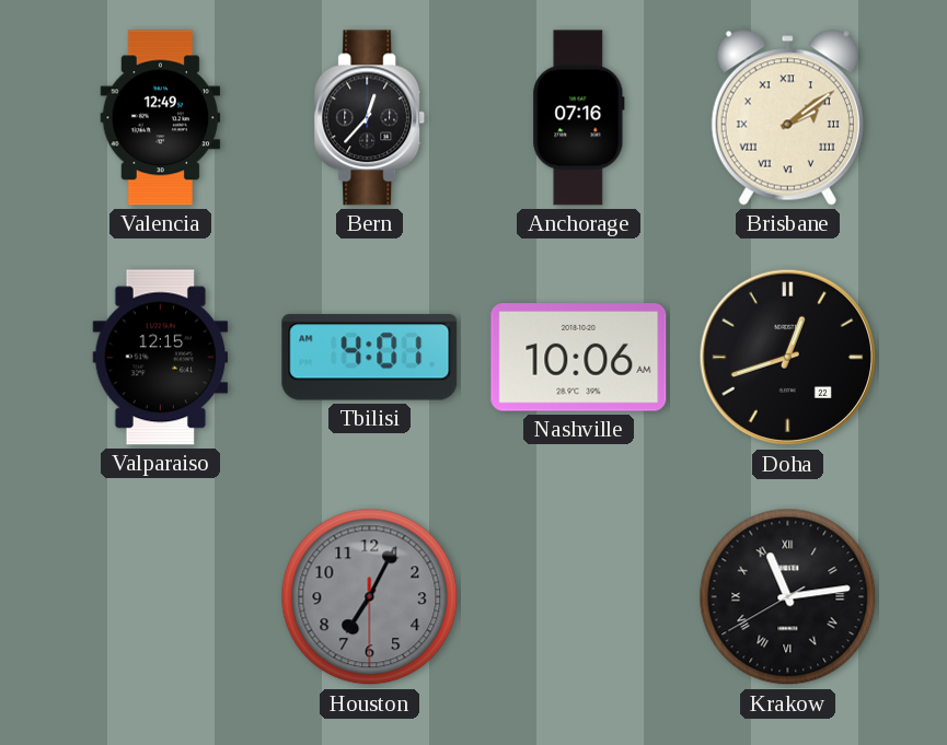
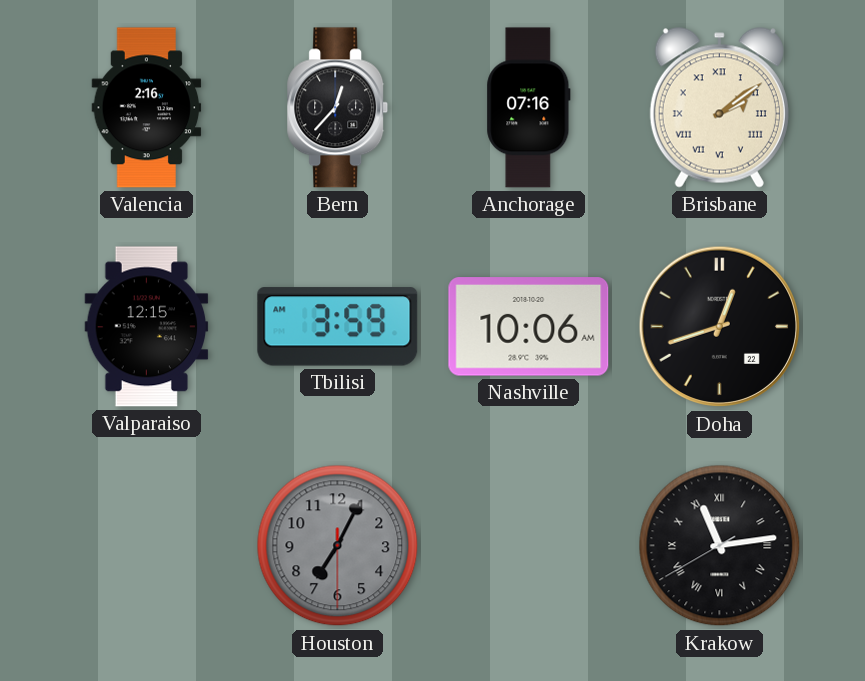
Valencia: 12:49 -> 2:16
Tbilisi: 4:01 -> 3:59
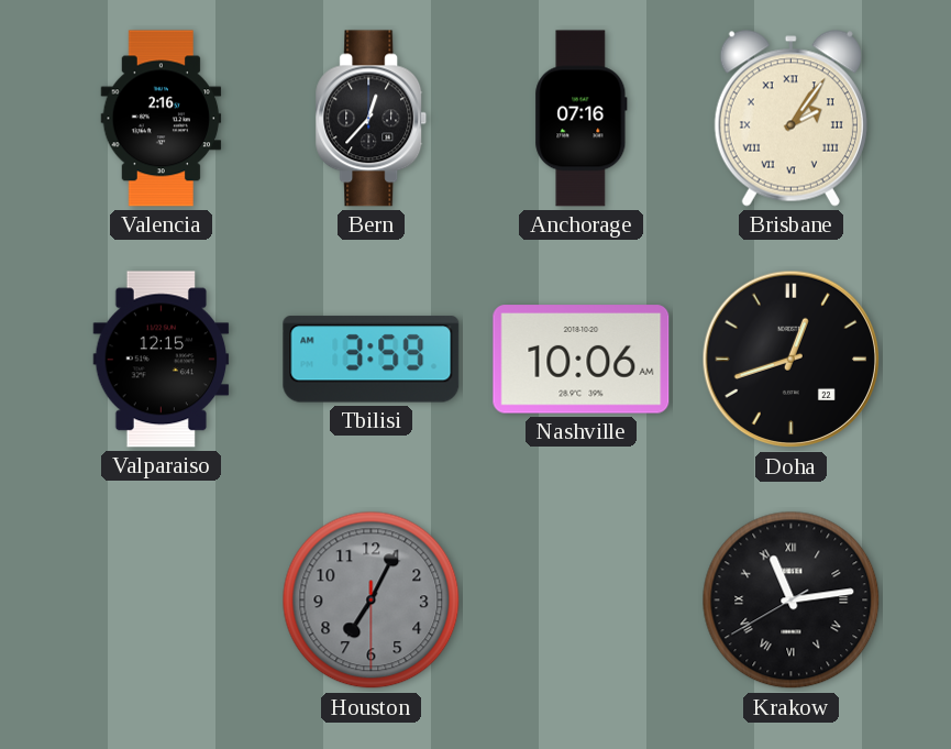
Brisbane: 2:09 -> 2:06
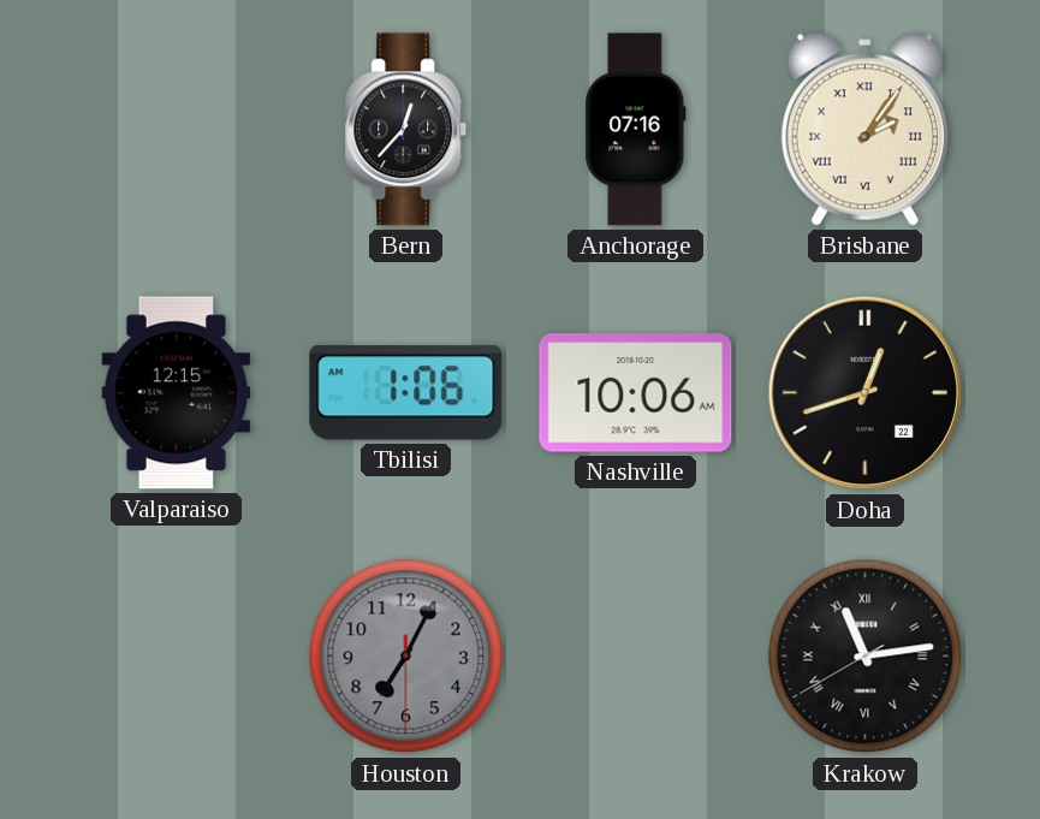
Valencia: 2:16 -> none
Tbilisi: 3:59 -> 1:06
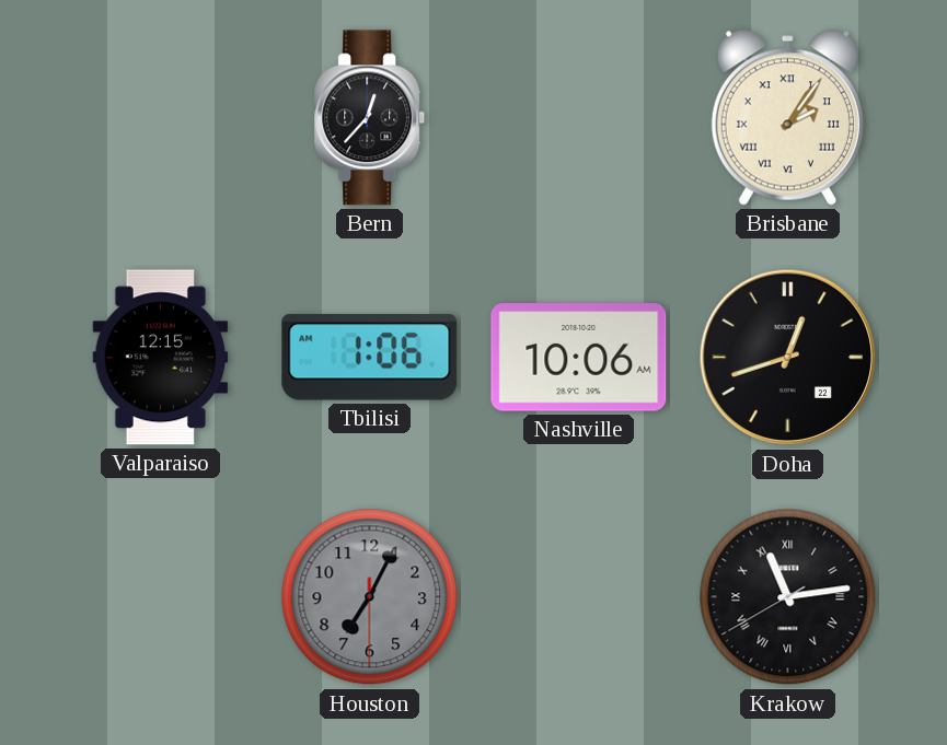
Anchorage: 07:16 -> none
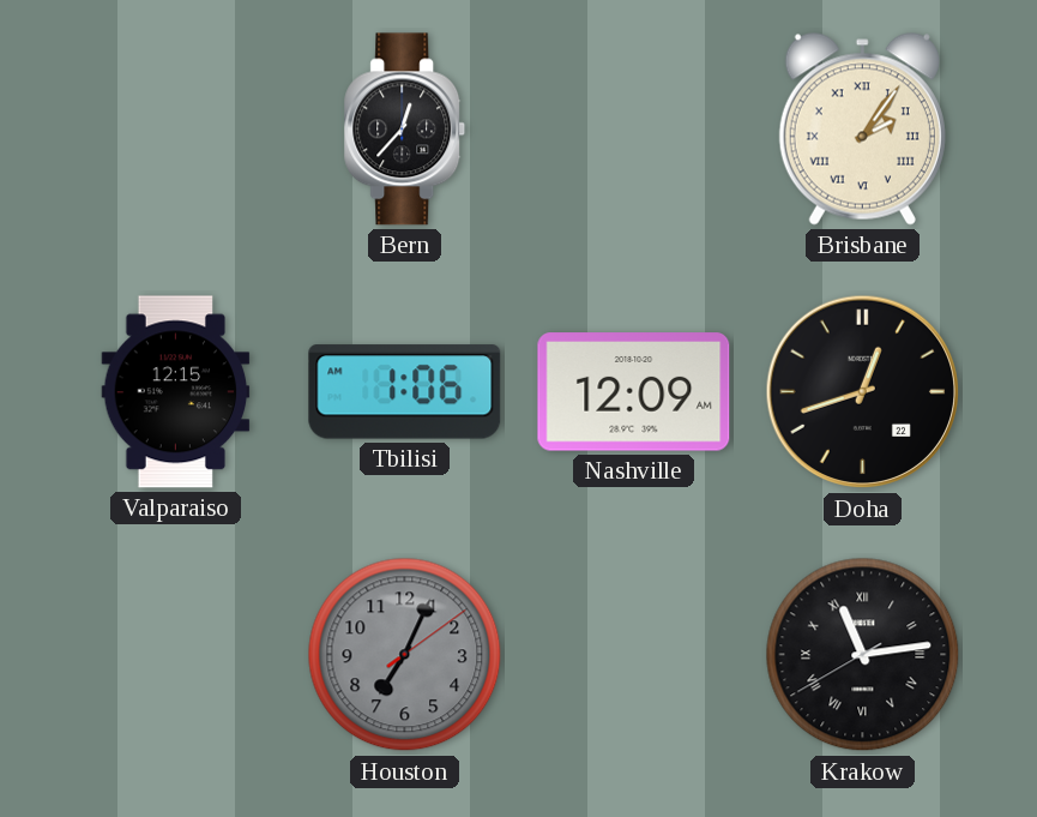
Nashville: 10:06 -> 12:09
Houston: 7:04:30 -> 7:04:09
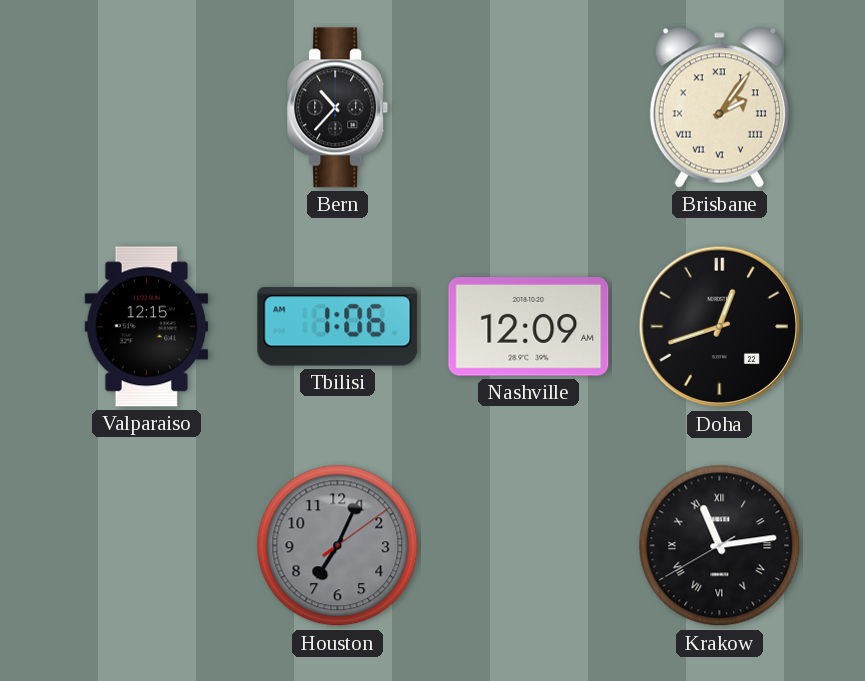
Bern: 12:37 -> 10:37
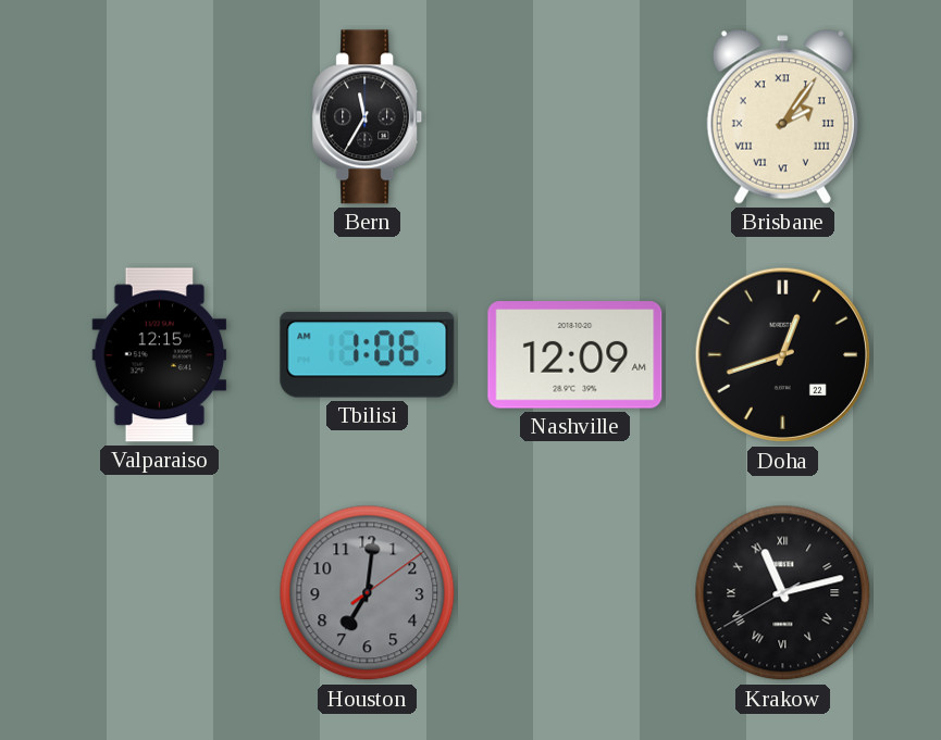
Bern: 10:37 -> 11:35
Houston: 7:04 -> 7:01
Krakow: 11:13 -> 11:12
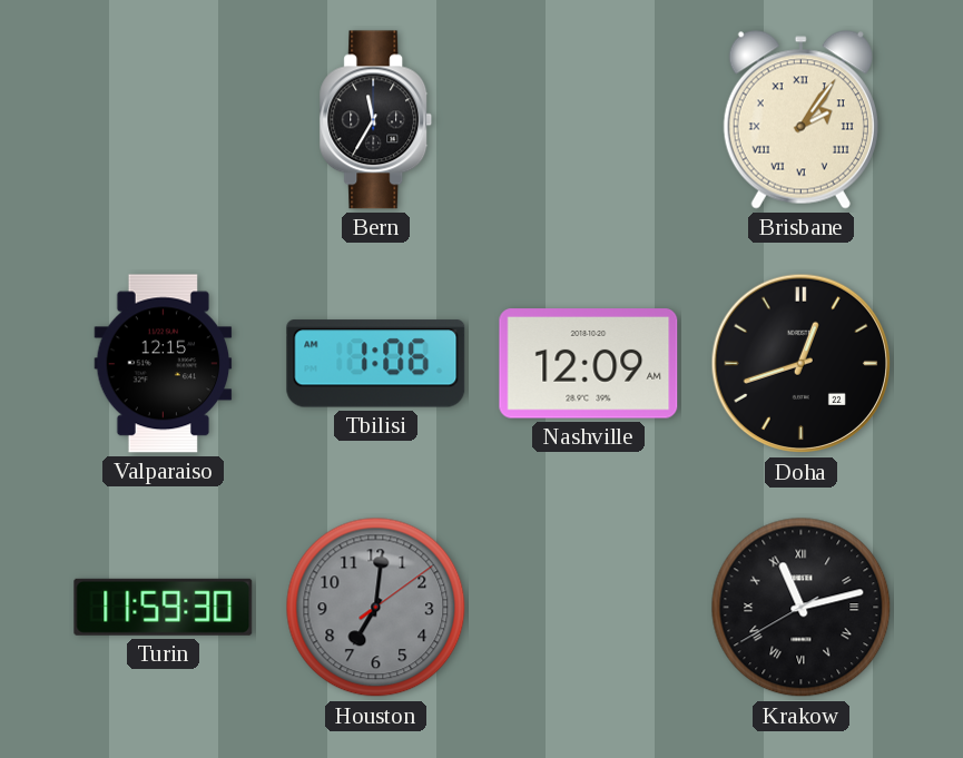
Turin: none -> 11:59
